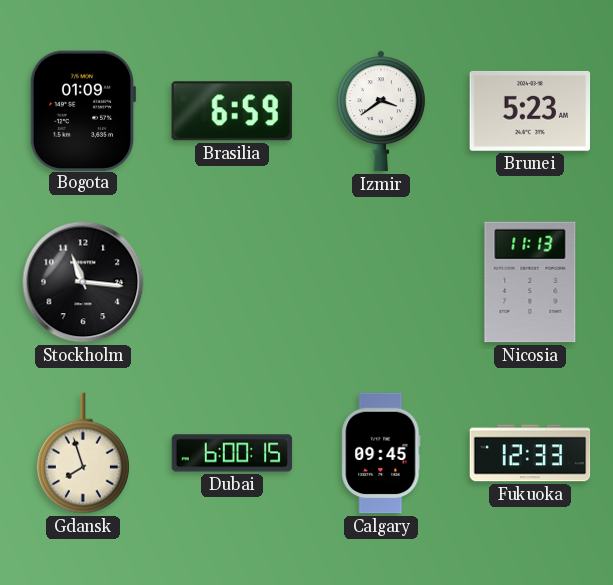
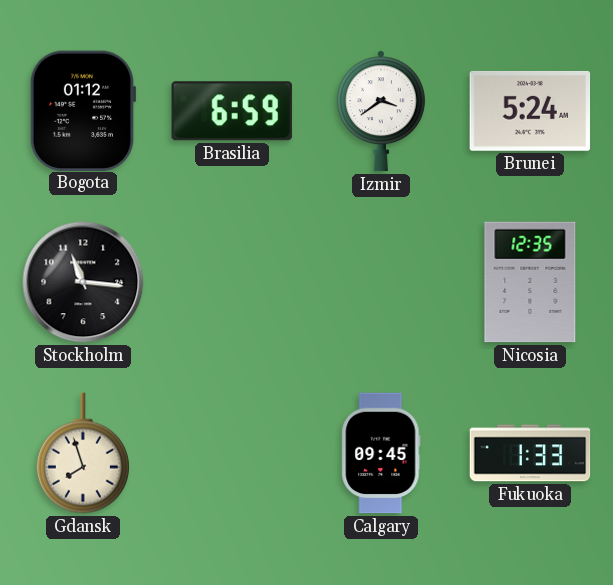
Bogota: 01:09 -> 01:12
Brunei: 5:23 -> 5:24
Nicosia: 11:13 -> 12:35
Dubai: 6:00 -> none
Fukuoka: 12:33 -> 1:33
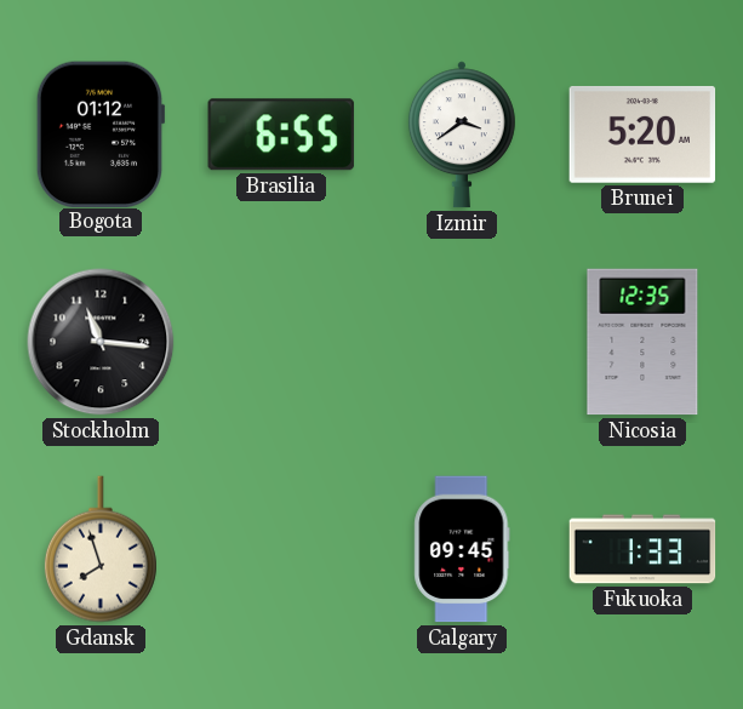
Brasilia: 6:59 -> 6:55
Brunei: 5:24 -> 5:20
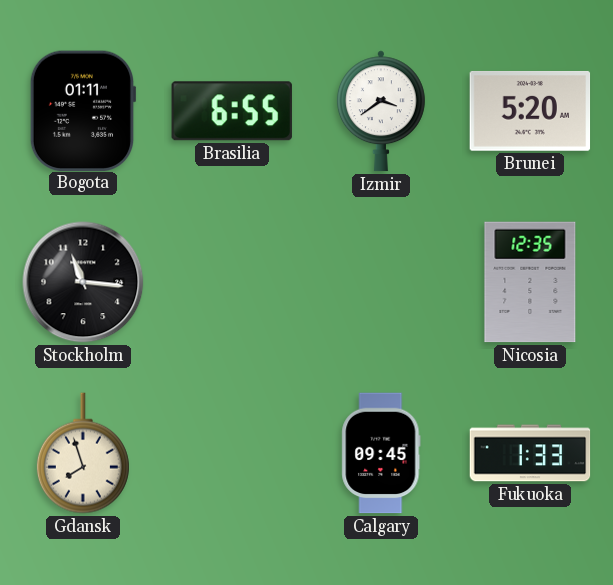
Bogota: 01:12 -> 01:11
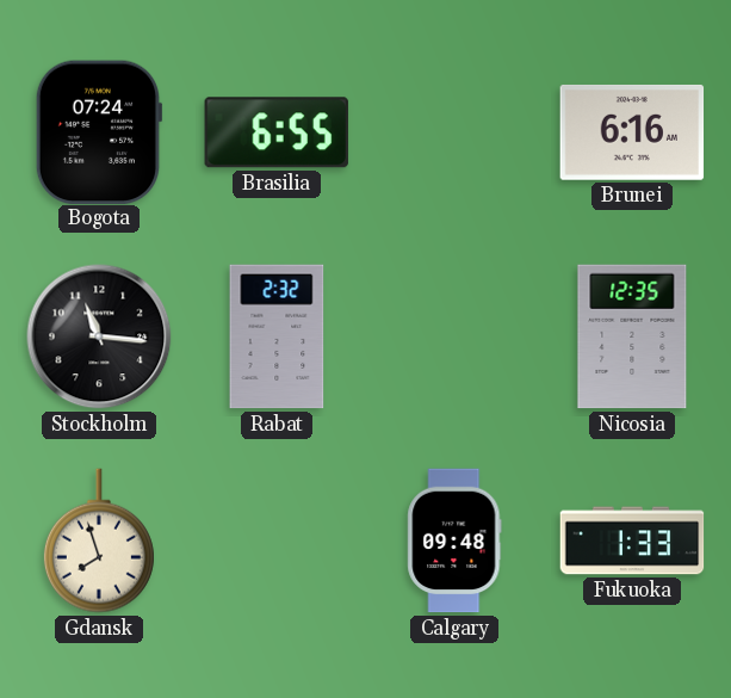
Bogota: 01:11 -> 07:24
Izmir: 3:39 -> none
Brunei: 5:20 -> 6:16
Rabat: none -> 2:32
Calgary: 09:45 -> 09:48
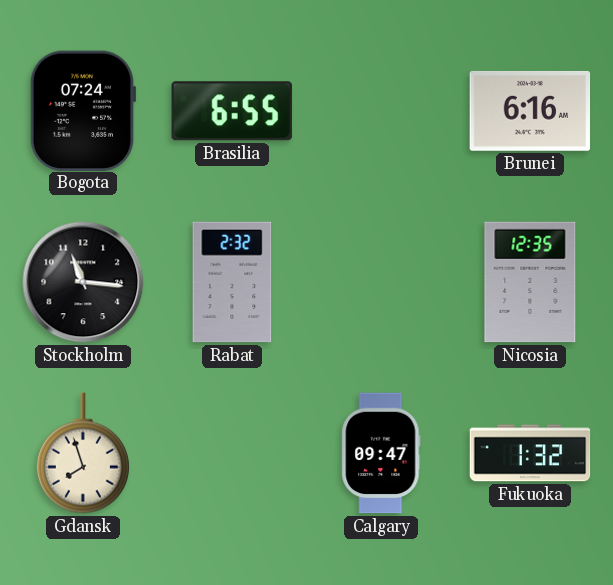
Calgary: 09:48 -> 09:47
Fukuoka: 1:33 -> 1:32
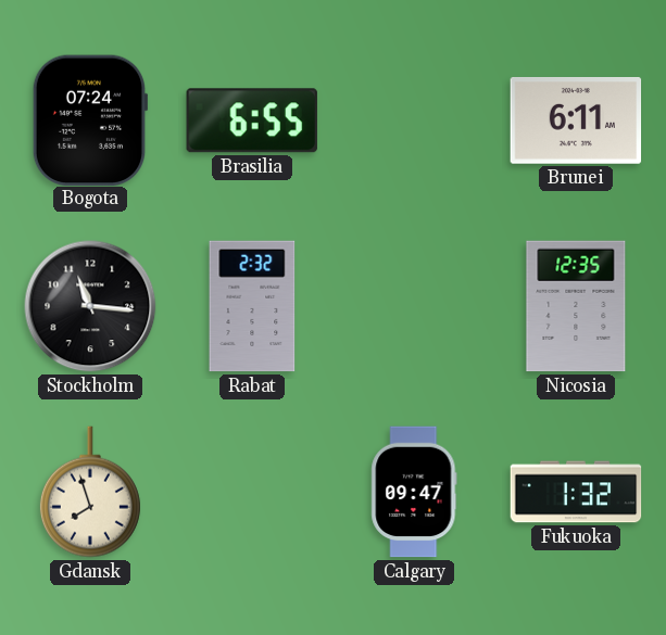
Brunei: 6:16 -> 6:11
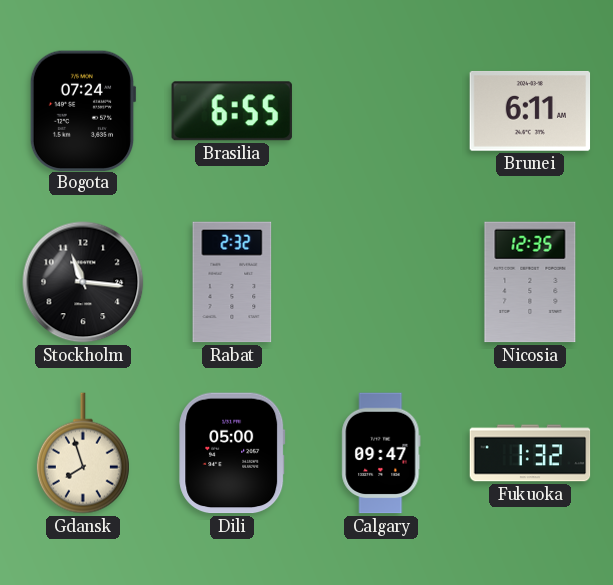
Dili: none -> 05:00
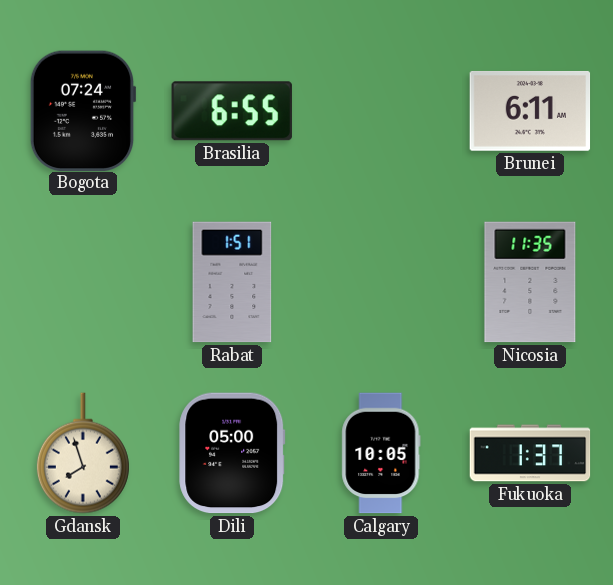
Stockholm: 11:16 -> none
Rabat: 2:32 -> 1:51
Nicosia: 12:35 -> 11:35
Calgary: 09:47 -> 10:05
Fukuoka: 1:32 -> 1:37
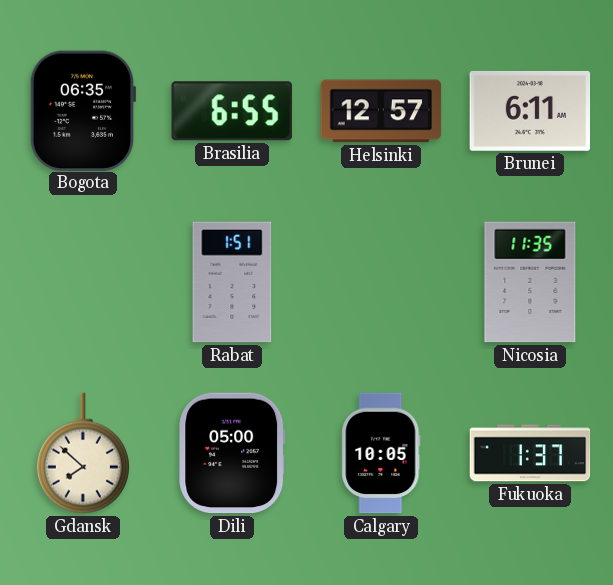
Bogota: 07:24 -> 06:35
Helsinki: none -> 12:57
Gdansk: 7:57 -> 7:52
